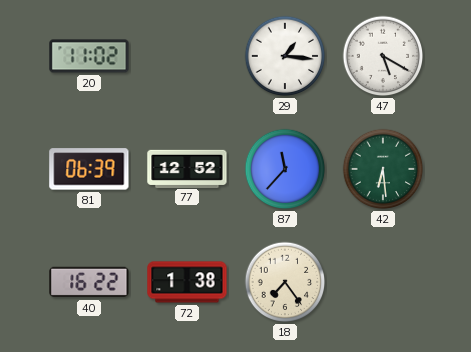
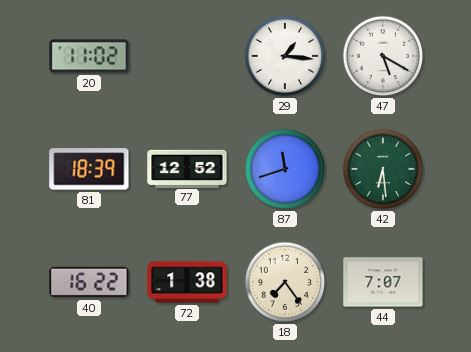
81: 06:39 -> 18:39
87: 11:37 -> 11:42
44: none -> 7:07
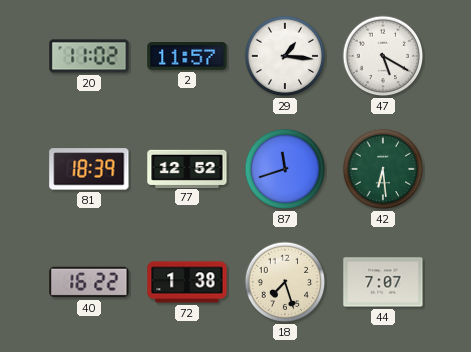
2: none -> 11:57
18: 7:24 -> 7:27
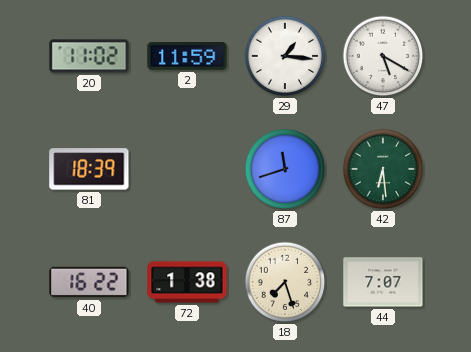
2: 11:57 -> 11:59
77: 12:52 -> none
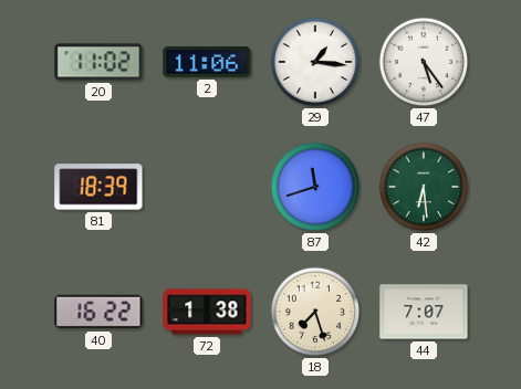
2: 11:59 -> 11:06
47: 5:20 -> 5:24
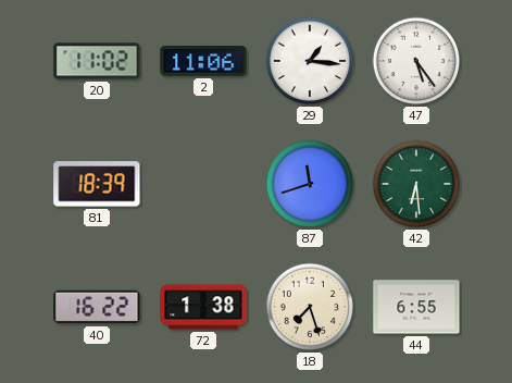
44: 7:07 -> 6:55
